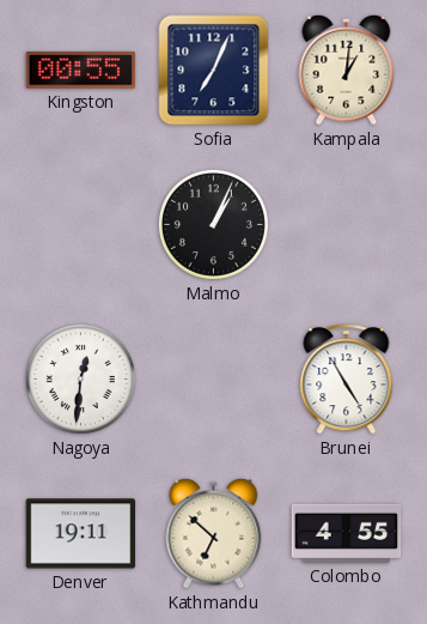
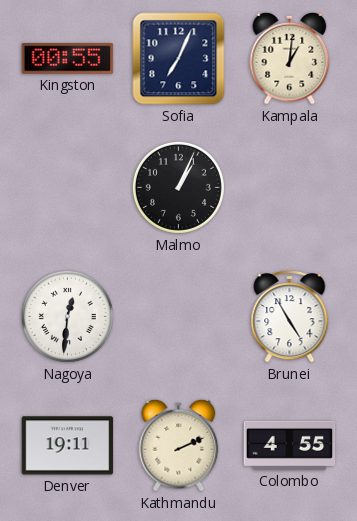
Kathmandu: 6:52 -> 2:11
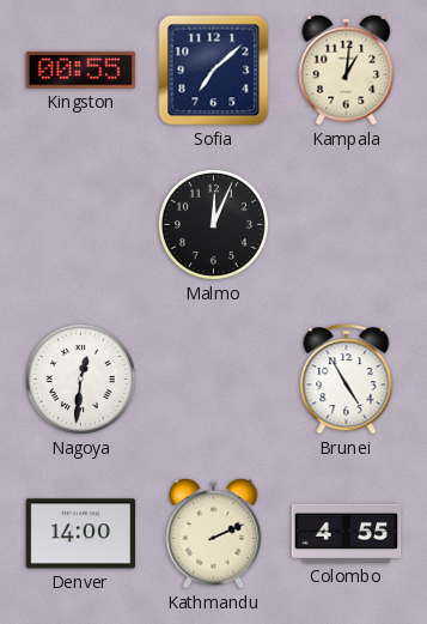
Sofia: 7:04 -> 7:08
Malmo: 1:04 -> 12:04
Denver: 19:11 -> 14:00
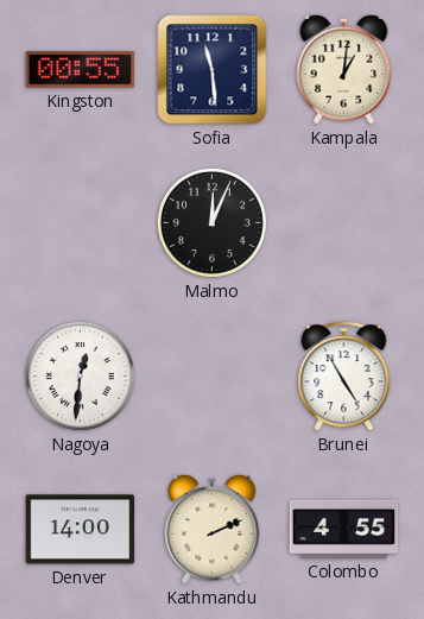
Sofia: 7:08 -> 11:29
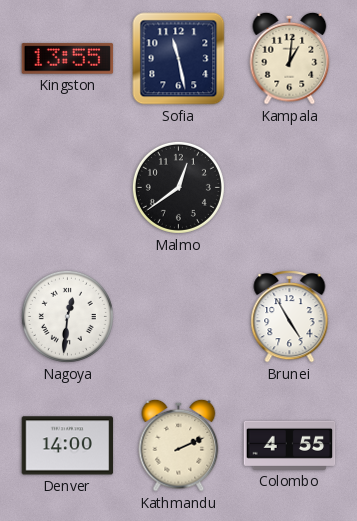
Kingston: 00:55 -> 13:55
Sofia: 11:29 -> 11:28
Malmo: 12:04 -> 12:39
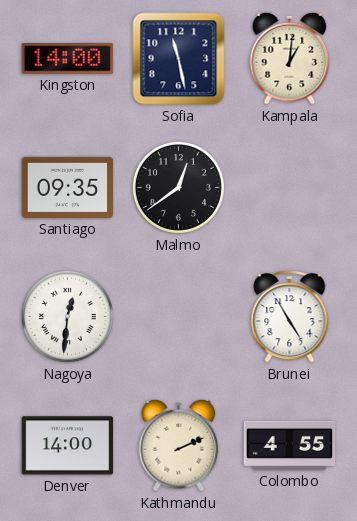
Kingston: 13:55 -> 14:00
Santiago: none -> 09:35
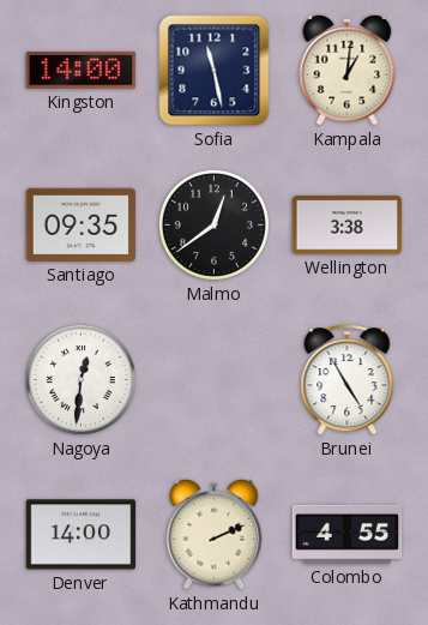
Wellington: none -> 3:38
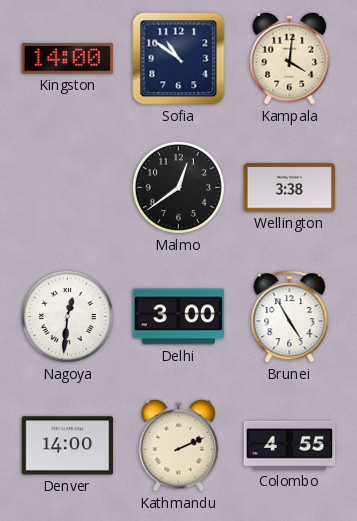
Sofia: 11:28 -> 10:51
Kampala: 1:01 -> 4:01
Santiago: 09:35 -> none
Delhi: none -> 3:00
